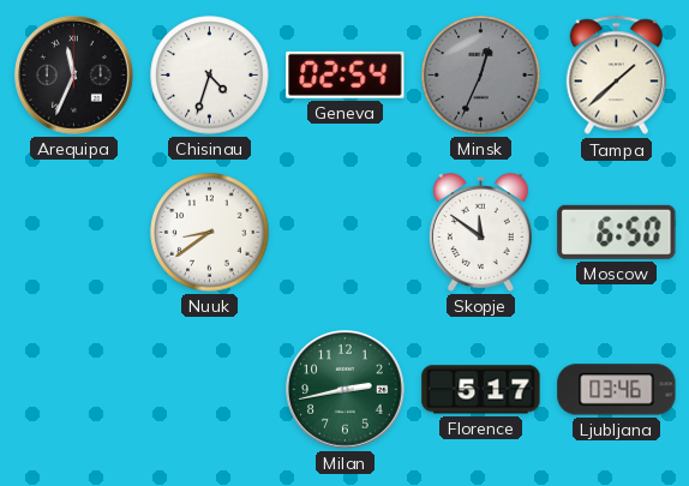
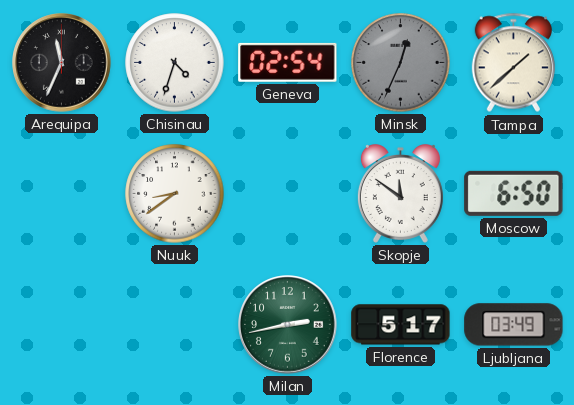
Ljubljana: 03:46 -> 03:49
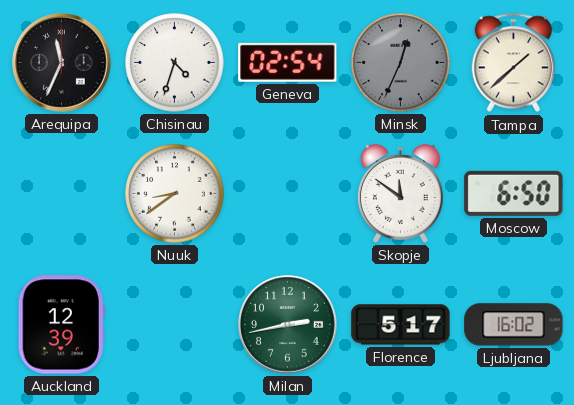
Auckland: none -> 12:39
Ljubljana: 03:49 -> 16:02
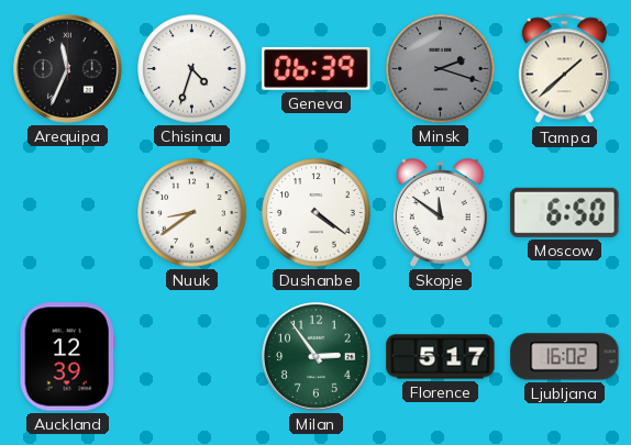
Geneva: 02:54 -> 06:39
Minsk: 12:34 -> 2:18
Dushanbe: none -> 4:21
Milan: 2:43 -> 2:54
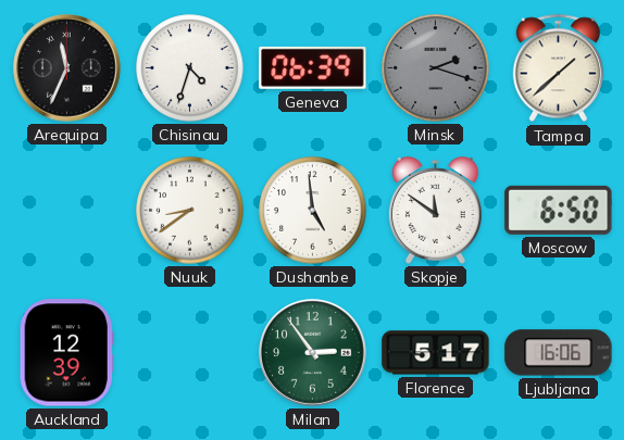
Dushanbe: 4:21 -> 4:59
Ljubljana: 16:02 -> 16:06
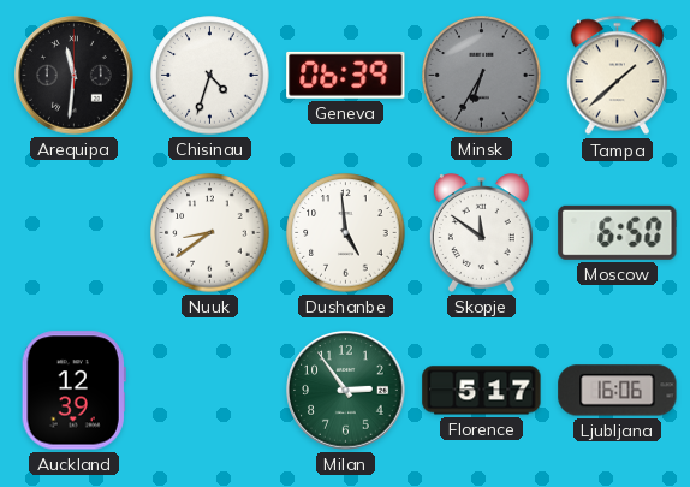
Arequipa: 11:34 -> 11:31
Minsk: 2:18 -> 6:35
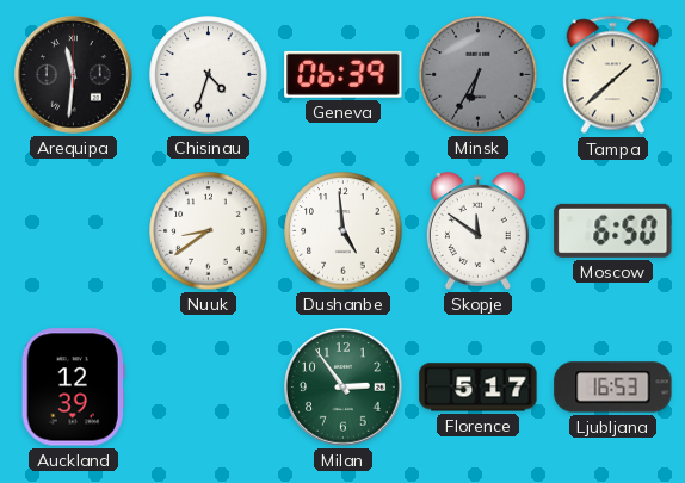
Ljubljana: 16:06 -> 16:53
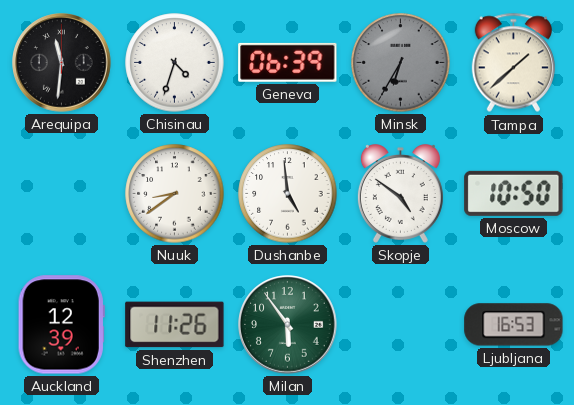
Skopje: 11:51 -> 4:51
Moscow: 6:50 -> 10:50
Shenzhen: none -> 11:26
Milan: 2:54 -> 5:54
Florence: 5:17 -> none
